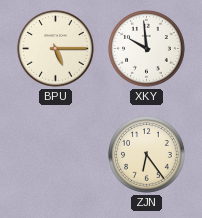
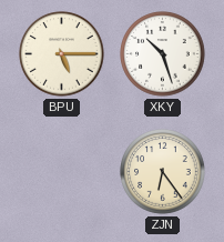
XKY: 9:59 -> 10:27
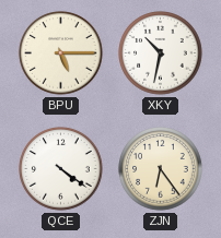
XKY: 10:27 -> 10:32
QCE: none -> 4:21
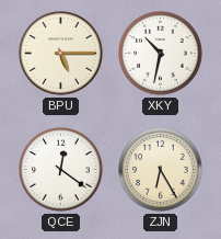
QCE: 4:21 -> 12:21
ZJN: 6:24 -> 6:25
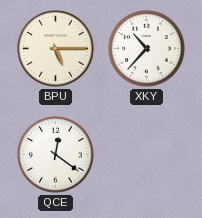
XKY: 10:32 -> 10:37
ZJN: 6:25 -> none
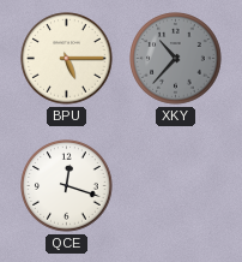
XKY dial: white -> grey
QCE: 12:21 -> 12:18
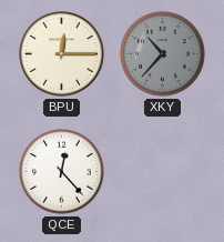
BPU: 5:15 -> 12:15
QCE: 12:18 -> 12:23
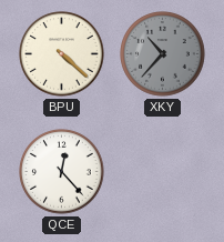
BPU: 12:15 -> 4:22
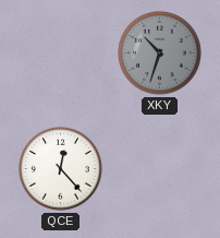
BPU: 4:22 -> none
XKY: 10:37 -> 10:33
